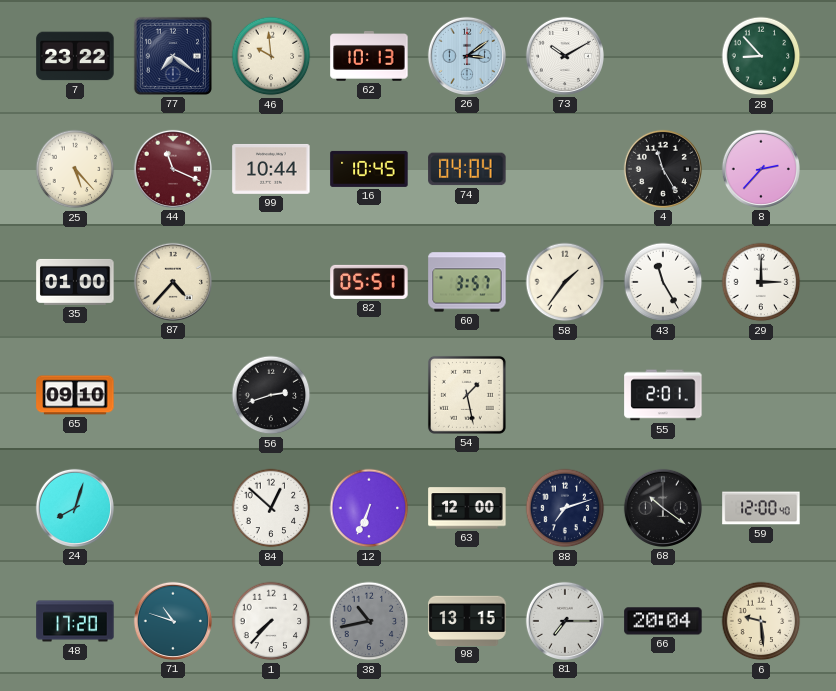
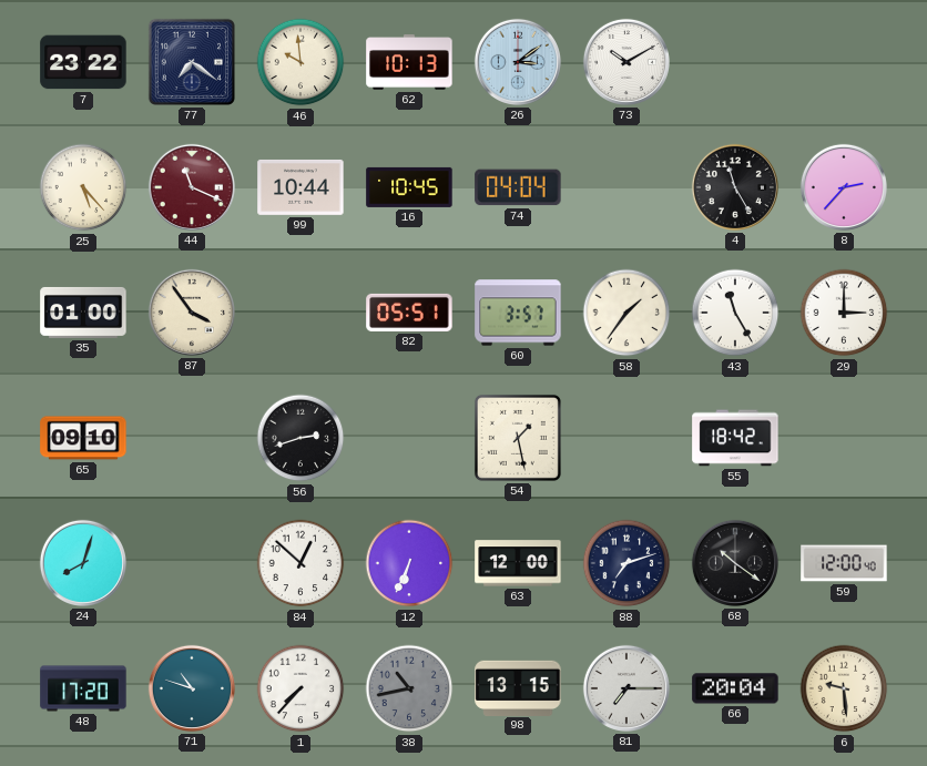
28: 8:53 -> none
87: 4:37 -> 3:54
55: 2:01 -> 18:42
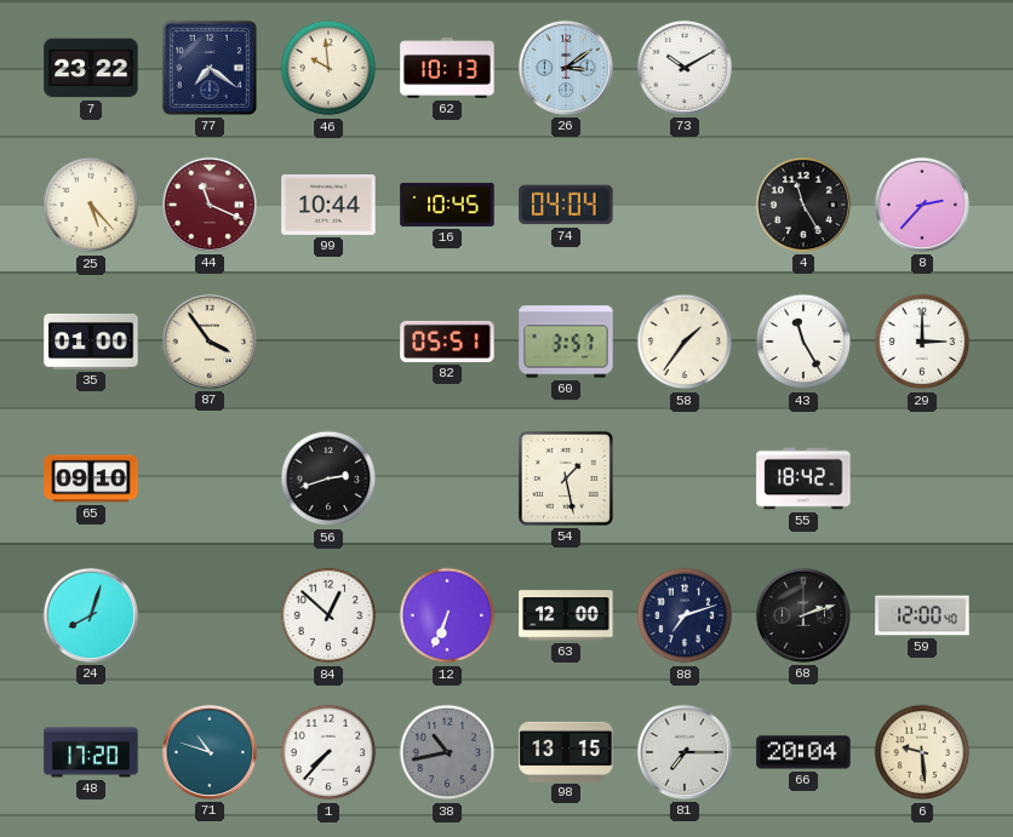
68: 10:21 -> 2:12
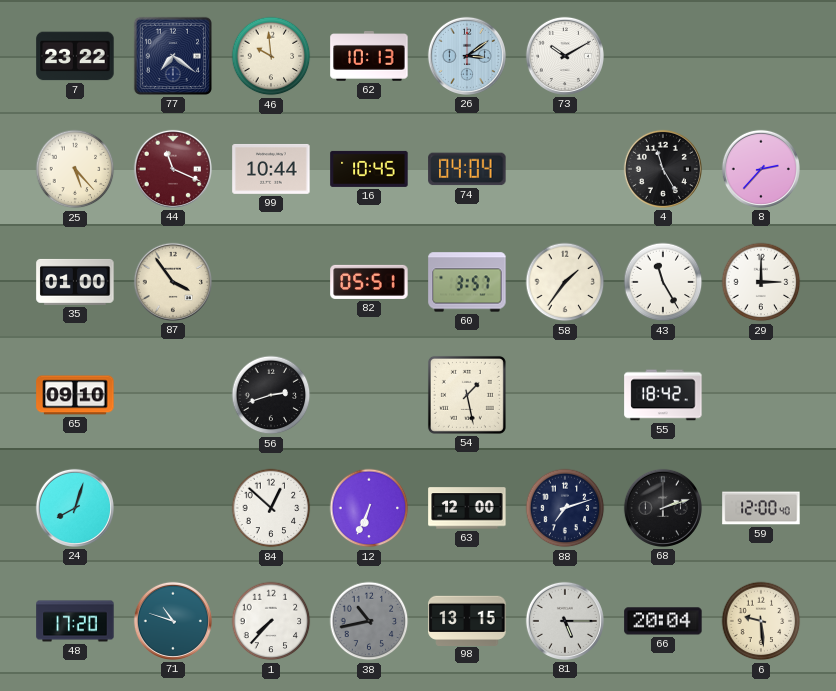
81: 7:15 -> 5:15
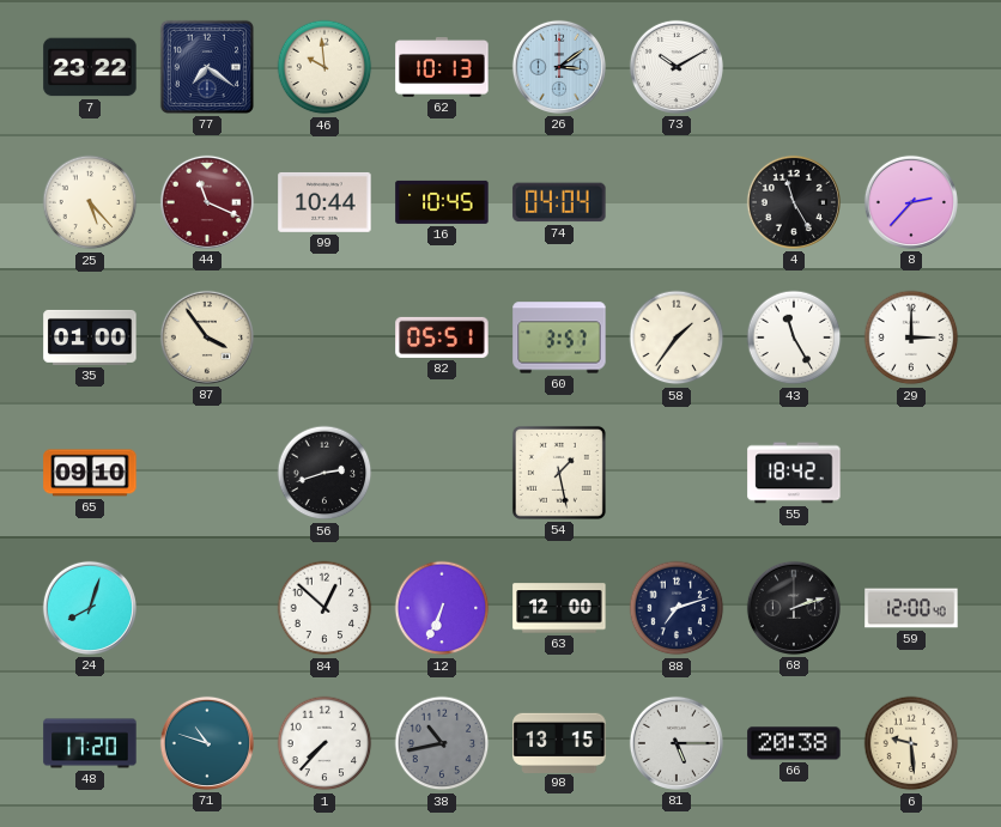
66: 20:04 -> 20:38
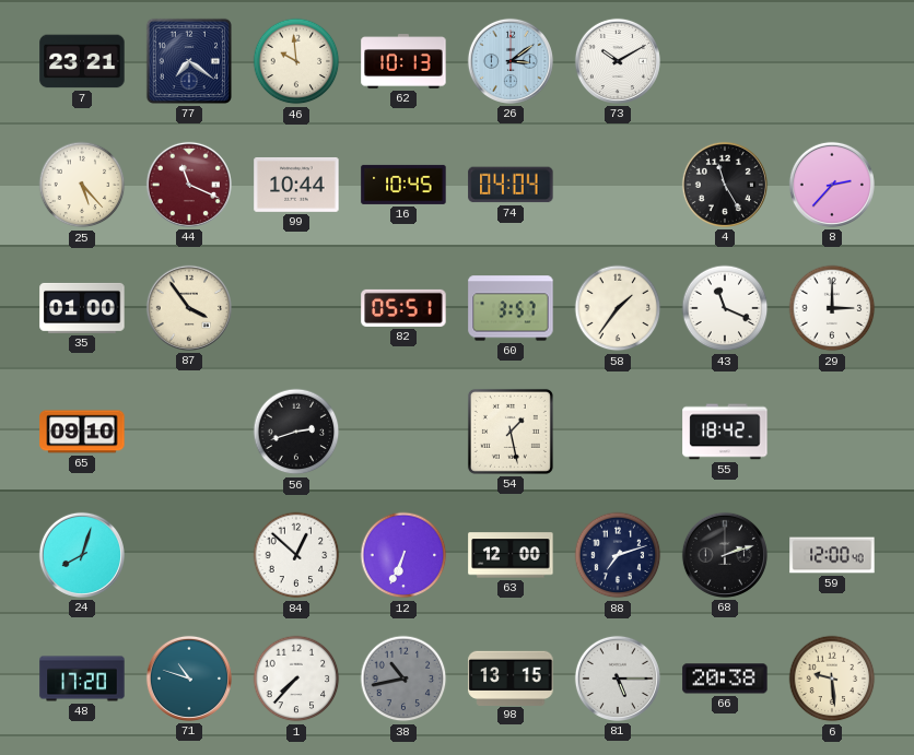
7: 23:22 -> 23:21
43: 11:25 -> 11:19
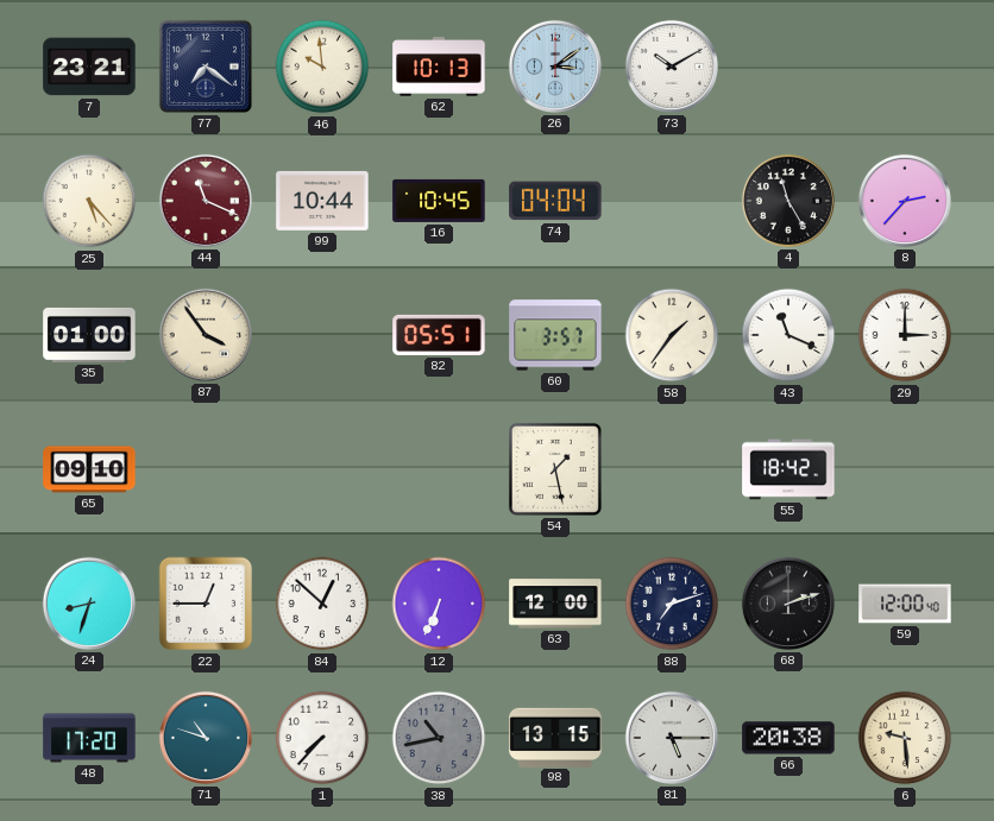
56: 2:42 -> none
24: 8:03 -> 8:33
22: none -> 12:45
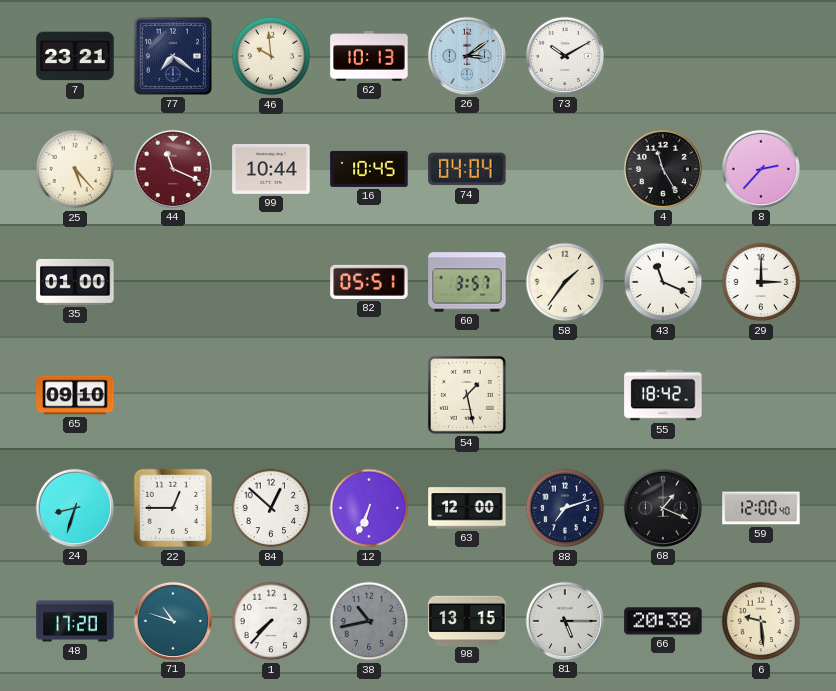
87: 3:54 -> none
68: 2:12 -> 1:19
